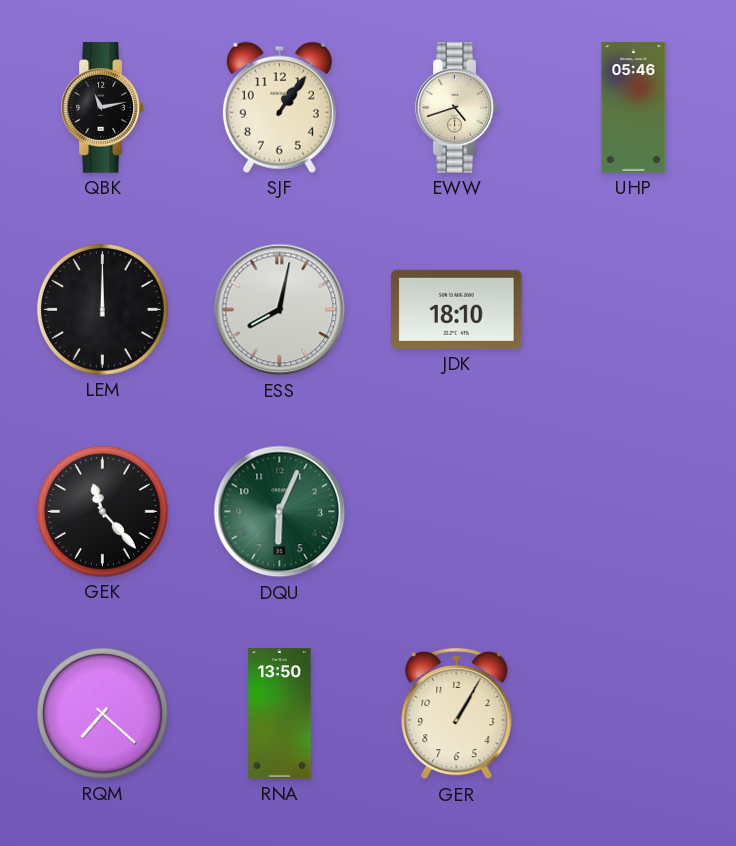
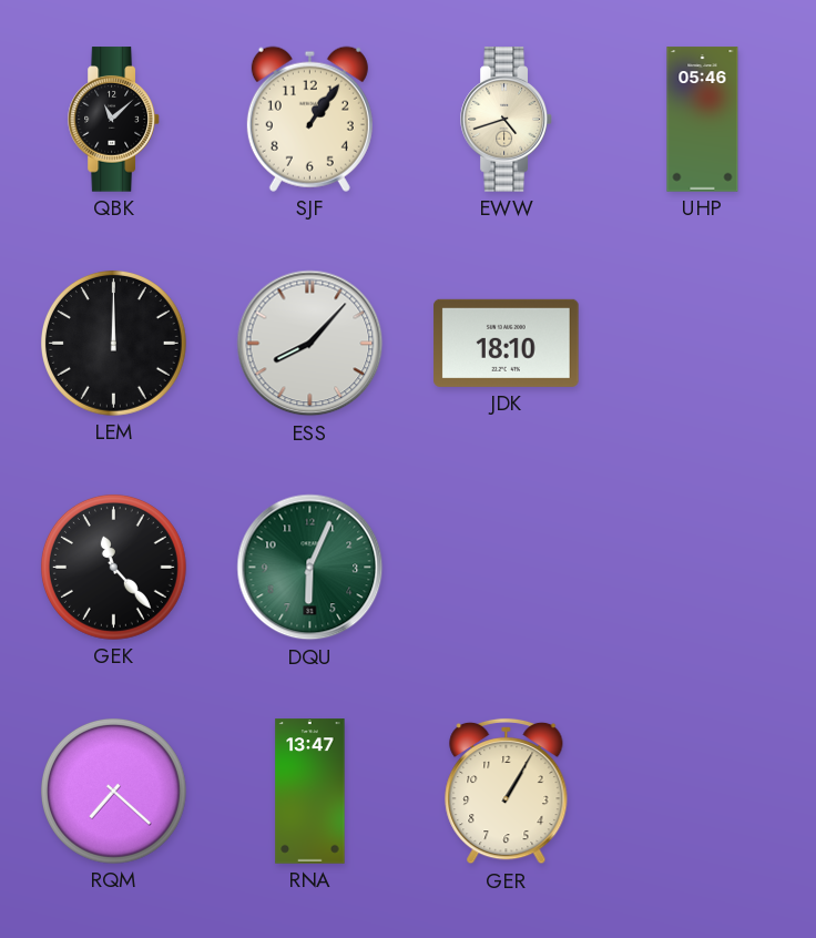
QBK: 11:13 -> 11:08
ESS: 8:02 -> 8:07
RNA: 13:50 -> 13:47
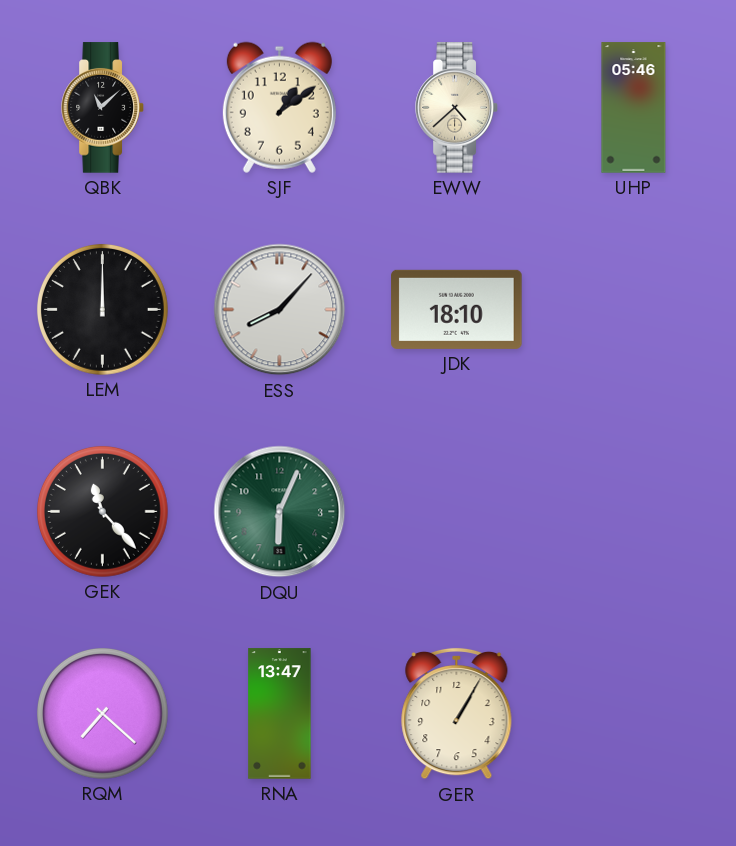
SJF: 1:06 -> 1:09
EWW: 4:42 -> 4:38
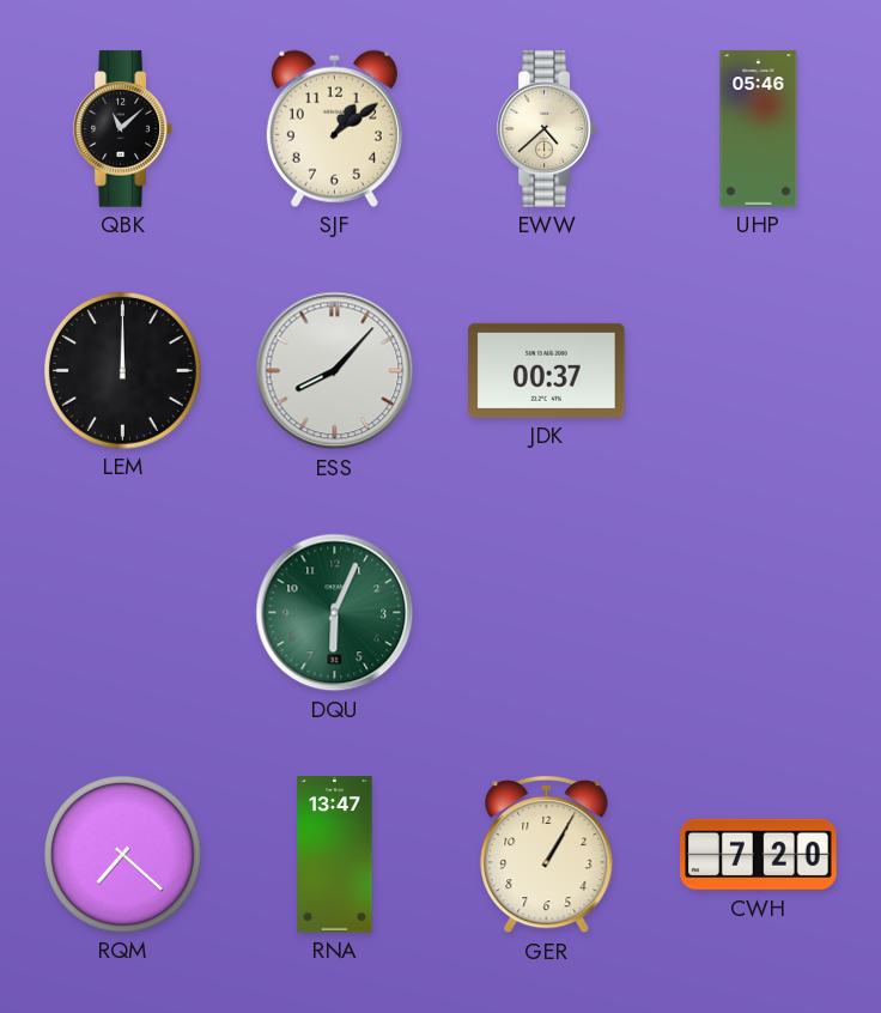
JDK: 18:10 -> 00:37
GEK: 11:23 -> none
CWH: none -> 7:20
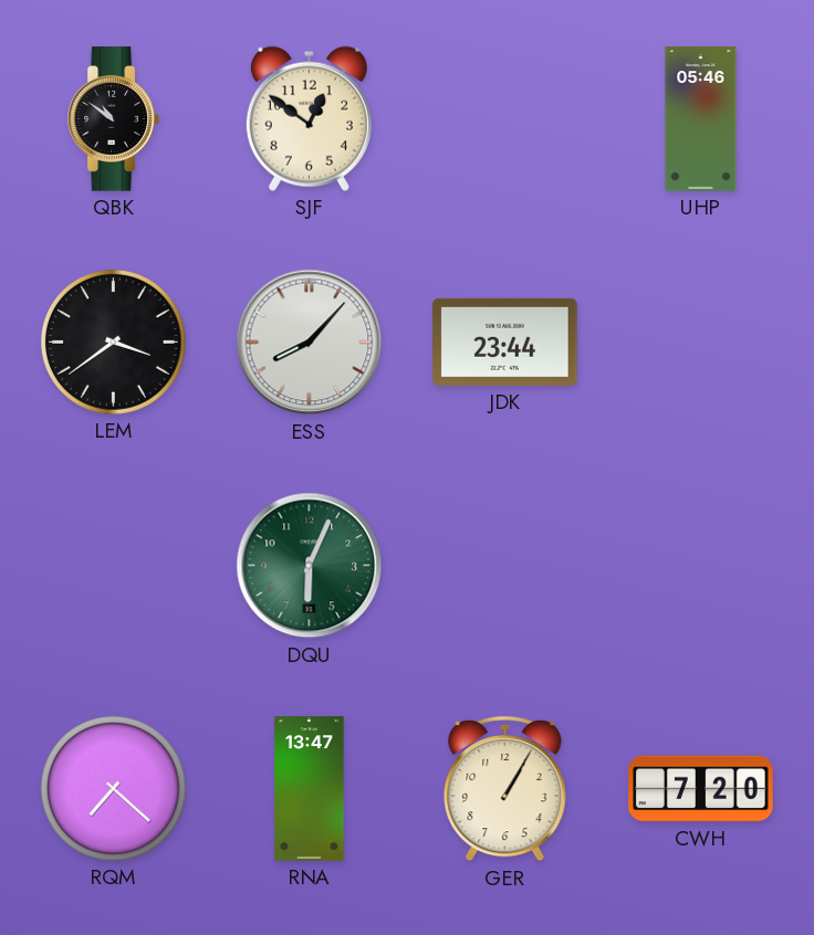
QBK: 11:08 -> 10:51
SJF: 1:09 -> 12:51
EWW: 4:38 -> none
LEM: 12:00 -> 3:39
JDK: 00:37 -> 23:44
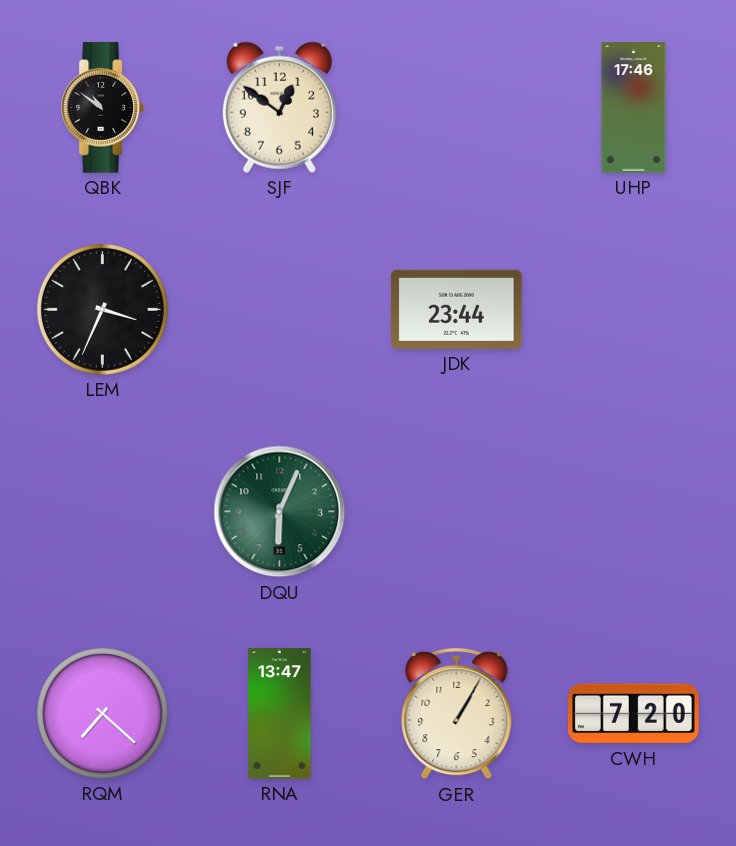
UHP: 05:46 -> 17:46
LEM: 3:39 -> 3:34
ESS: 8:07 -> none
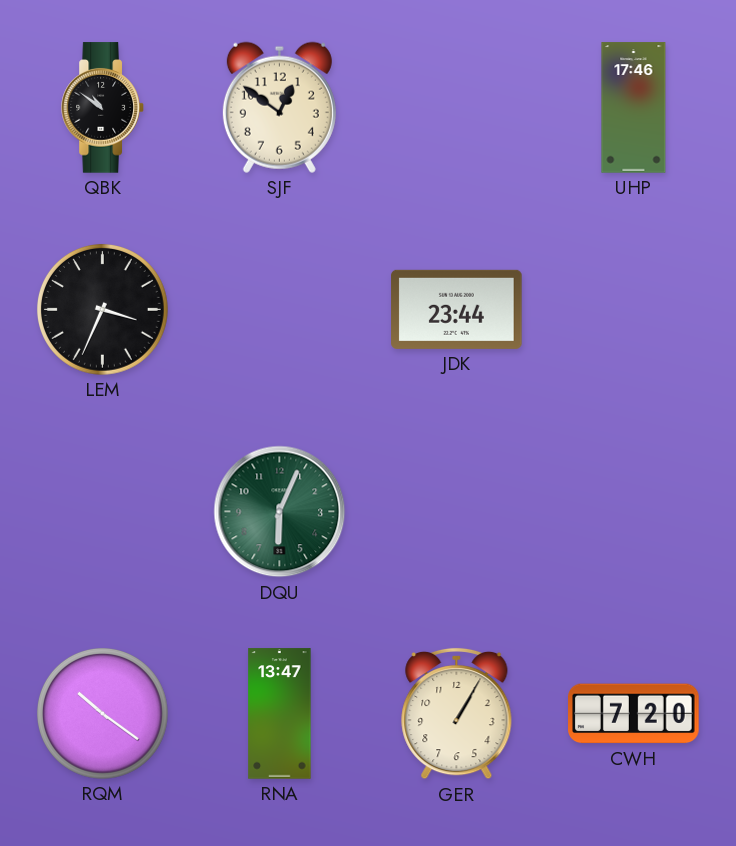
RQM: 7:22 -> 10:21
